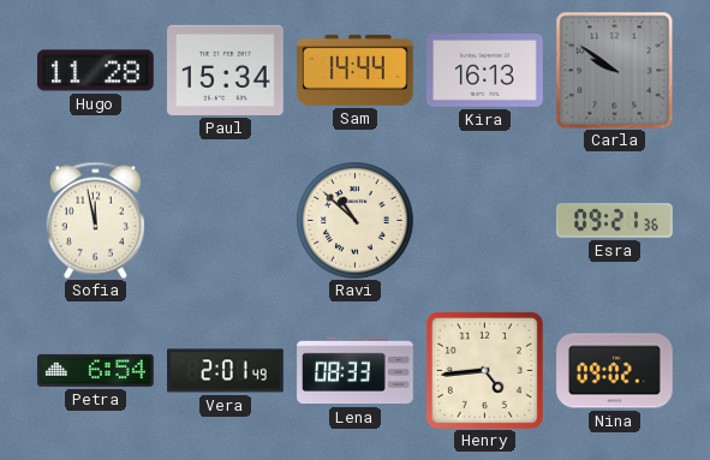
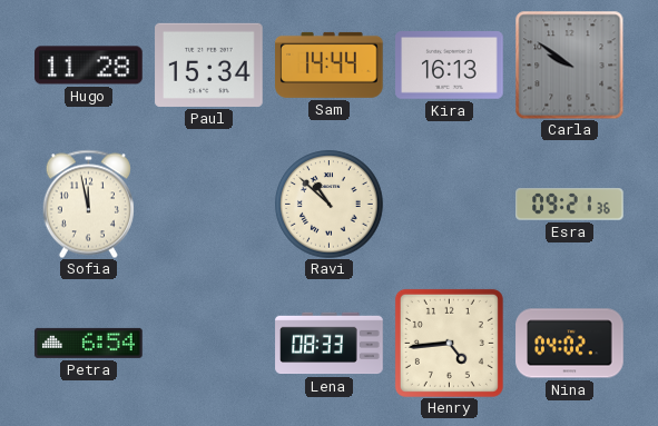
Vera: 2:01 -> none
Nina: 09:02 -> 04:02
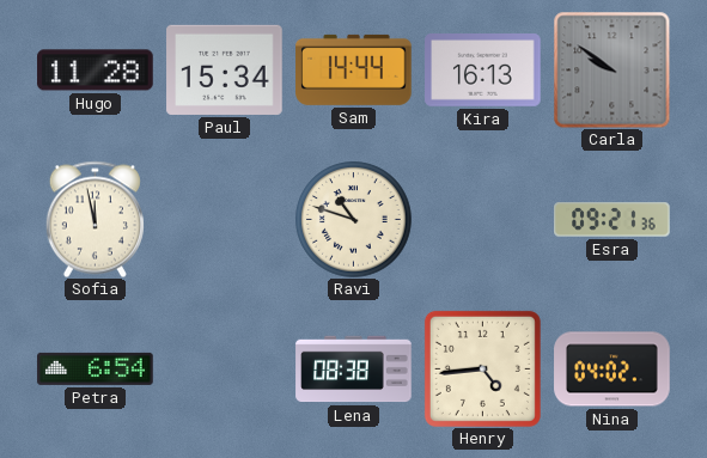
Ravi: 10:52 -> 10:48
Lena: 08:33 -> 08:38
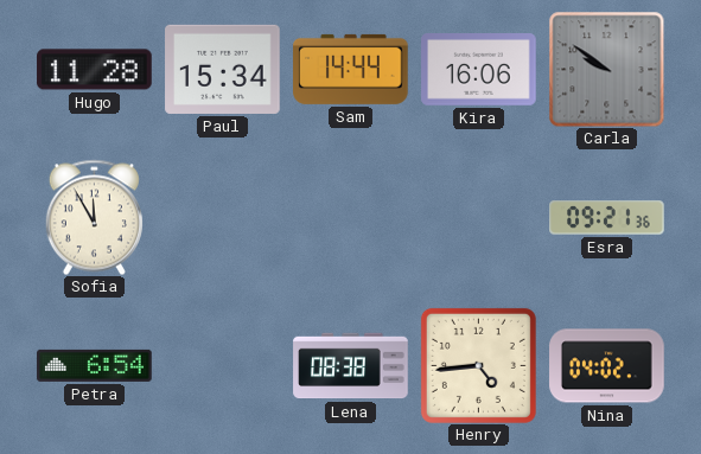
Kira: 16:13 -> 16:06
Sofia: 11:58 -> 11:55
Ravi: 10:48 -> none
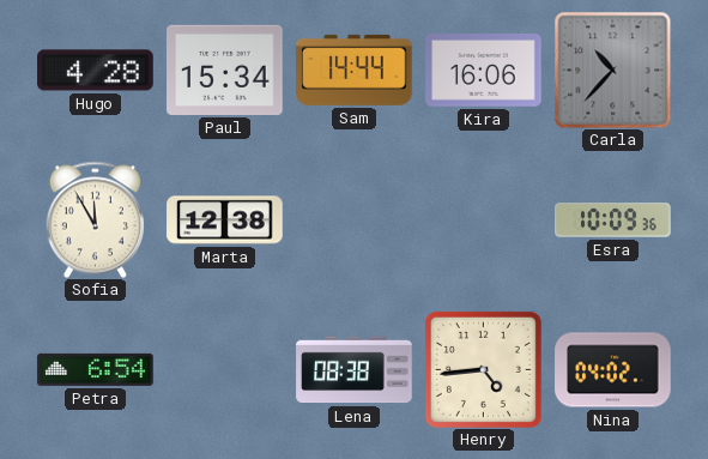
Hugo: 11:28 -> 4:28
Carla: 9:51 -> 10:37
Marta: none -> 12:38
Esra: 09:21 -> 10:09
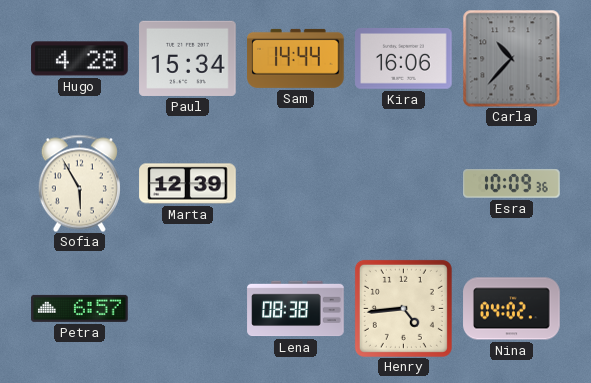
Sofia: 11:55 -> 5:55
Marta: 12:38 -> 12:39
Petra: 6:54 -> 6:57
